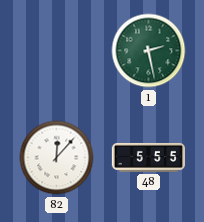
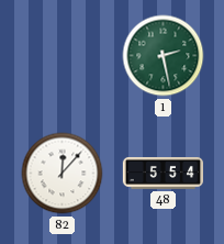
48: 5:55 -> 5:54
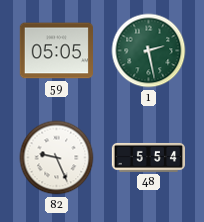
59: none -> 05:05
82: 12:07 -> 9:26
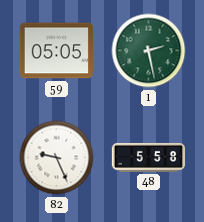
48: 5:54 -> 5:58
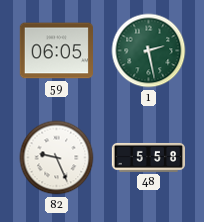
59: 05:05 -> 06:05
